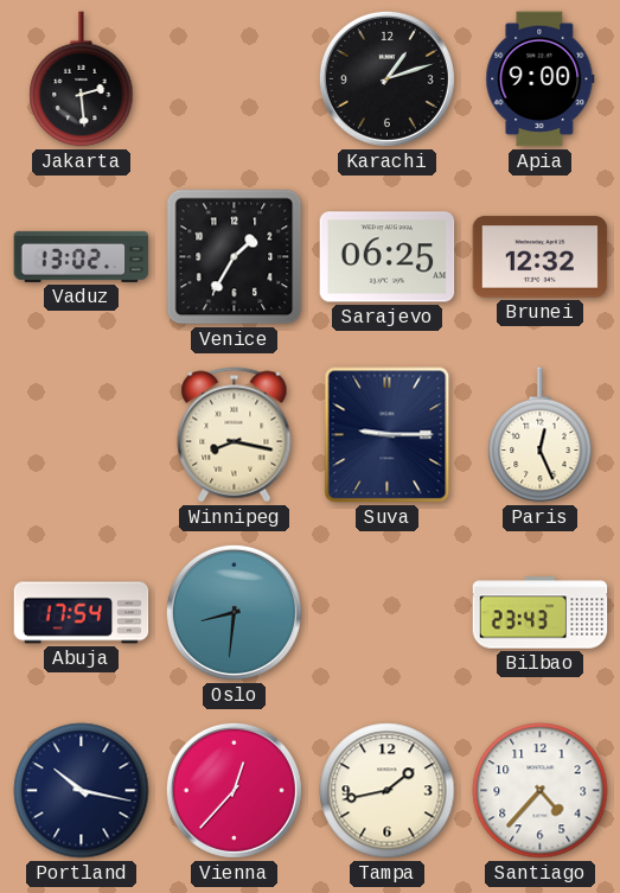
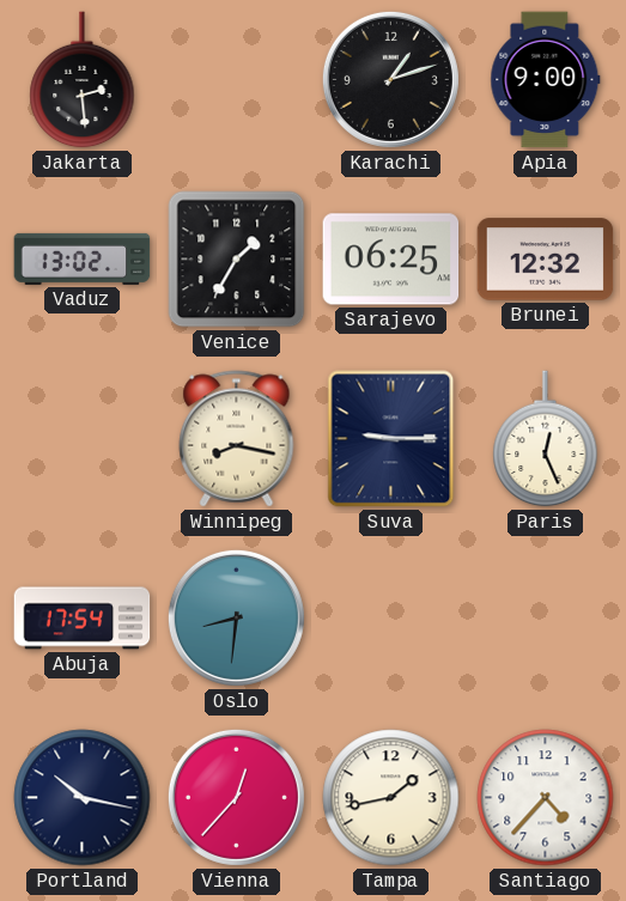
Bilbao: 23:43 -> none
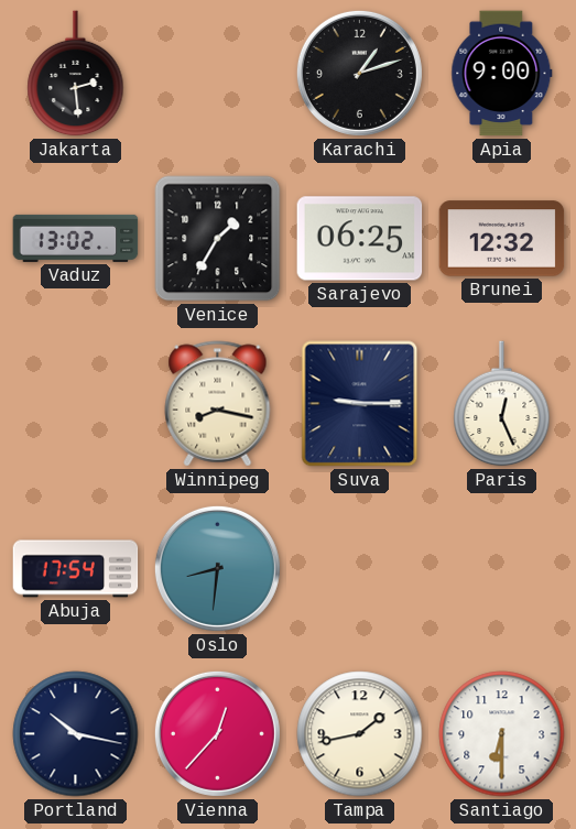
Santiago: 4:37 -> 6:30
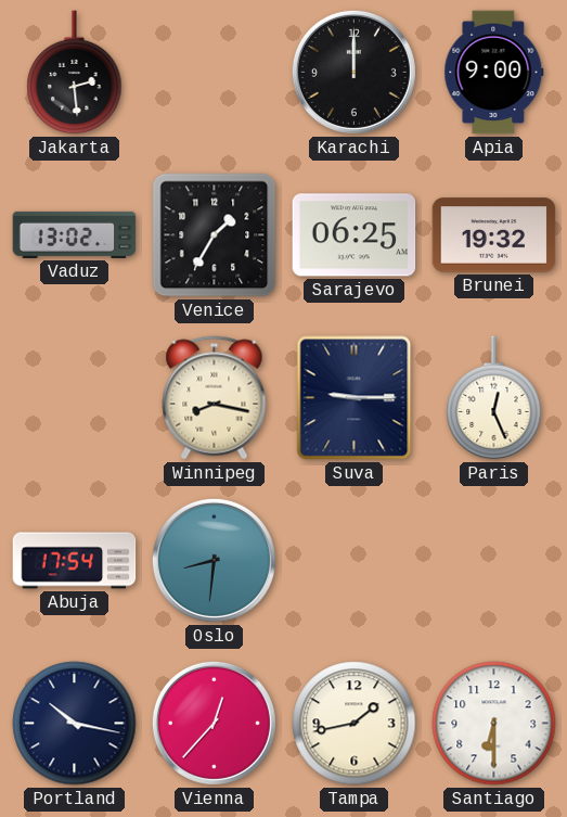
Karachi: 1:12 -> 12:00
Brunei: 12:32 -> 19:32
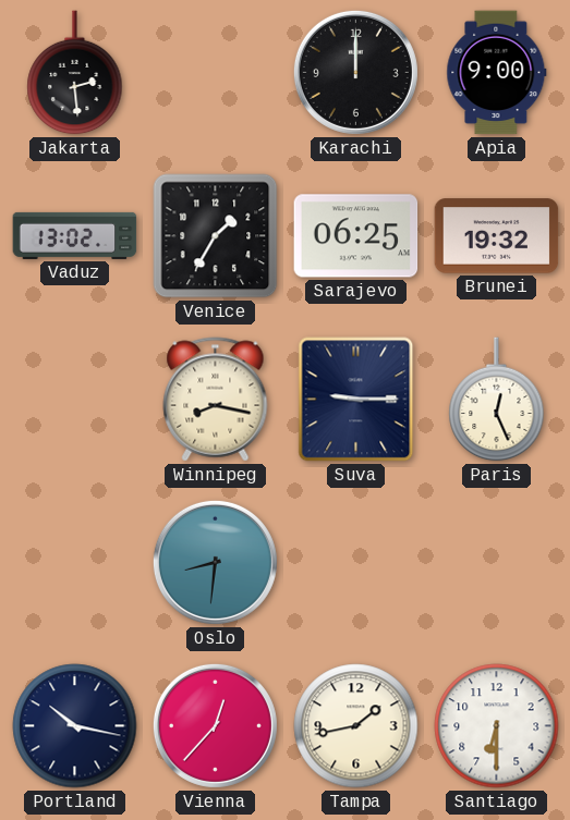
Abuja: 17:54 -> none
